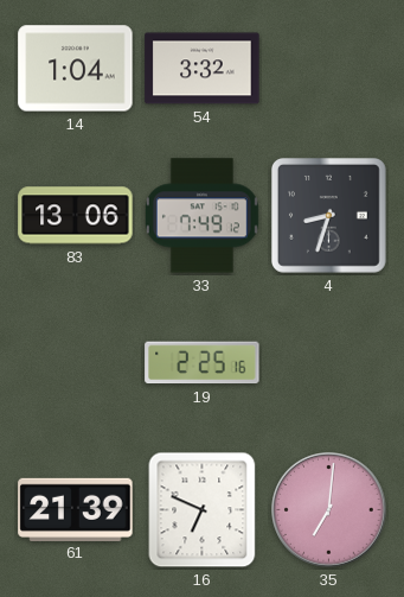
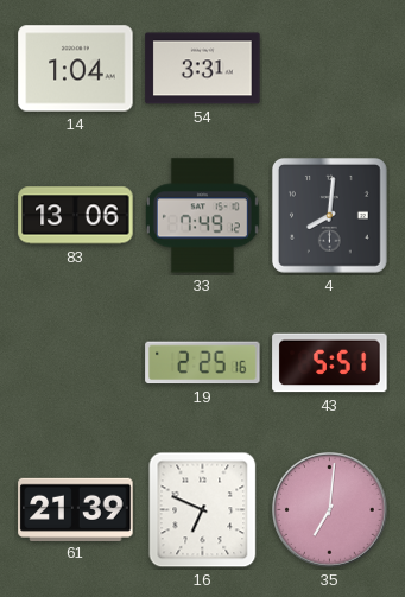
54: 3:32 -> 3:31
4: 8:33 -> 8:01
43: none -> 5:51
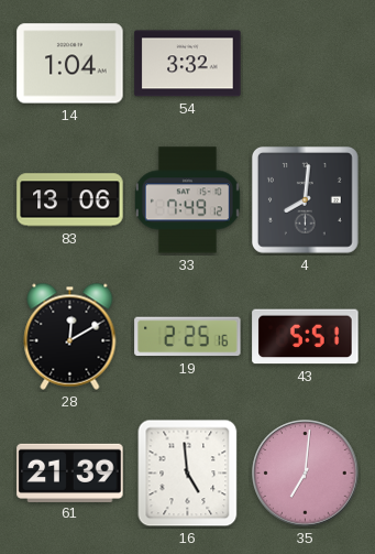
54: 3:31 -> 3:32
28: none -> 12:10
16: 6:49 -> 4:59
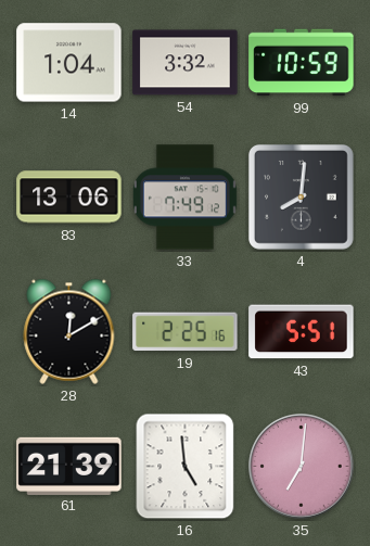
99: none -> 10:59
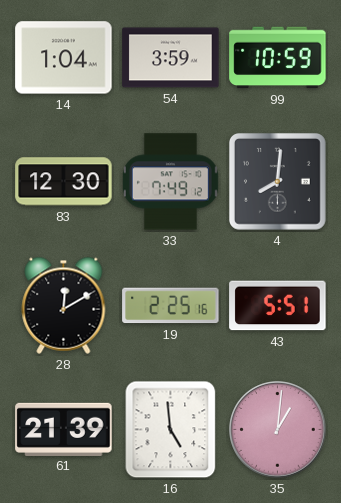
54: 3:32 -> 3:59
83: 13:06 -> 12:30
35: 7:01 -> 1:01
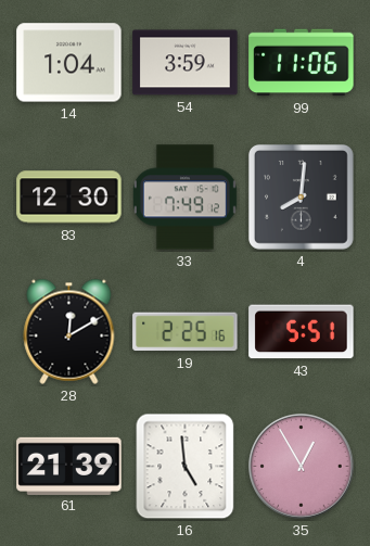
99: 10:59 -> 11:06
35: 1:01 -> 12:55
